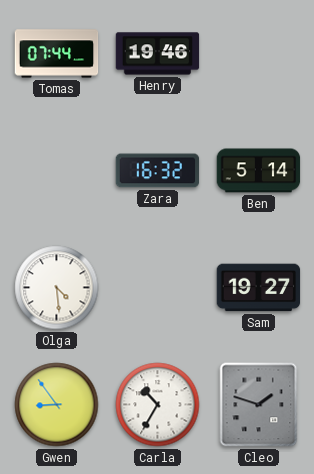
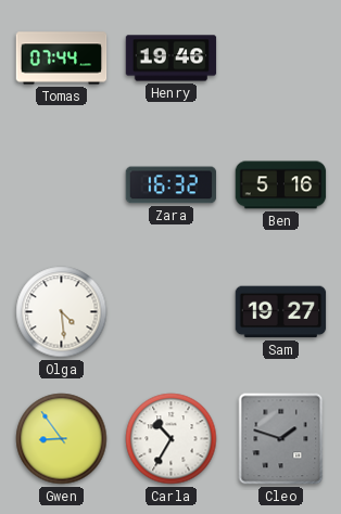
Ben: 5:14 -> 5:16
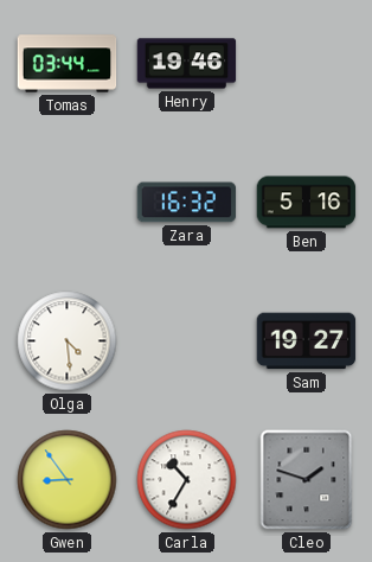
Tomas: 07:44 -> 03:44
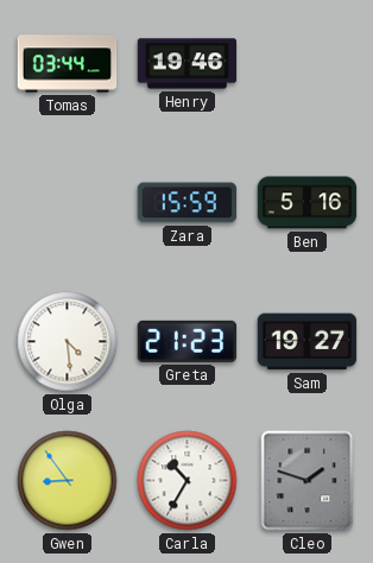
Zara: 16:32 -> 15:59
Greta: none -> 21:23
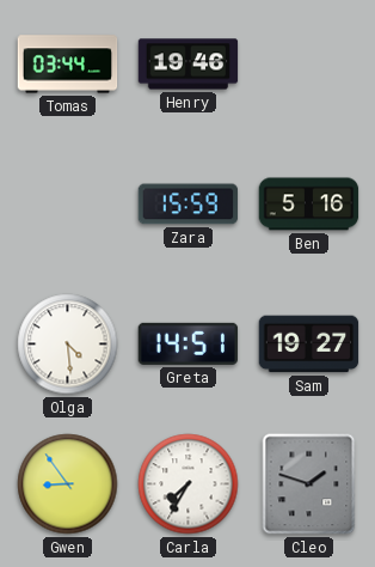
Greta: 21:23 -> 14:51
Carla: 10:35 -> 7:35
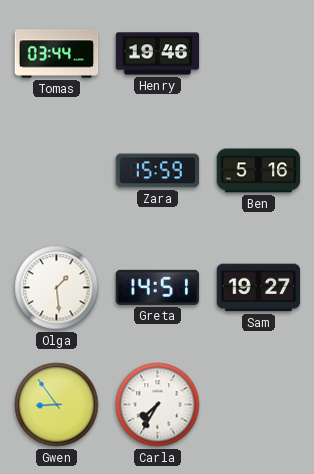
Olga: 4:29 -> 1:29
Cleo: 1:48 -> none
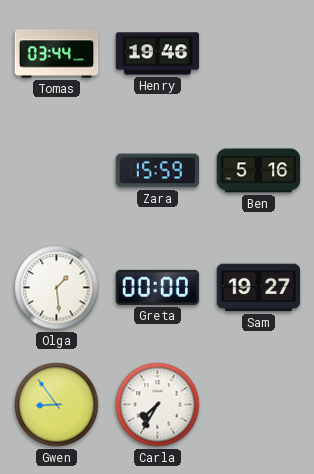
Greta: 14:51 -> 00:00
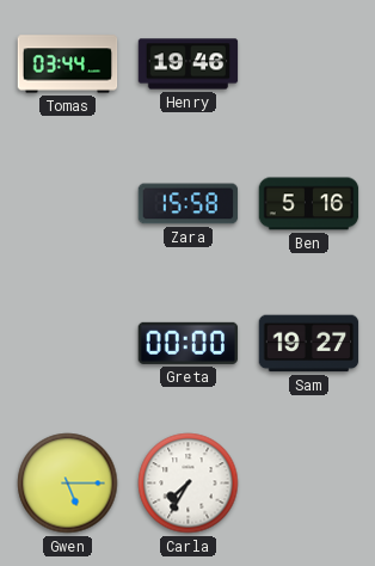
Zara: 15:59 -> 15:58
Olga: 1:29 -> none
Gwen: 8:54 -> 5:15
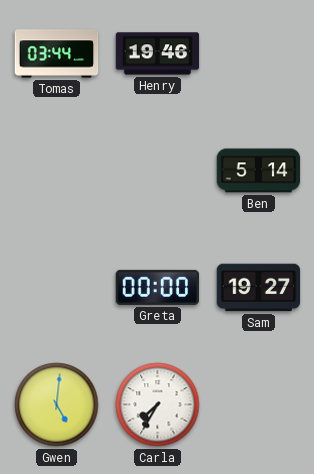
Zara: 15:58 -> none
Ben: 5:16 -> 5:14
Gwen: 5:15 -> 5:01
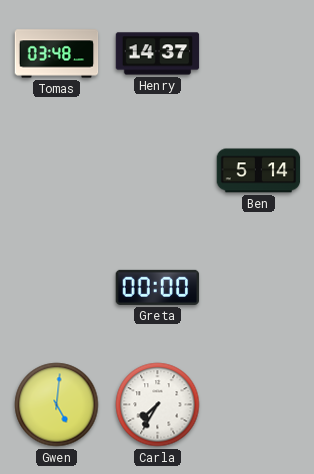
Tomas: 03:44 -> 03:48
Henry: 19:46 -> 14:37
Sam: 19:27 -> none
